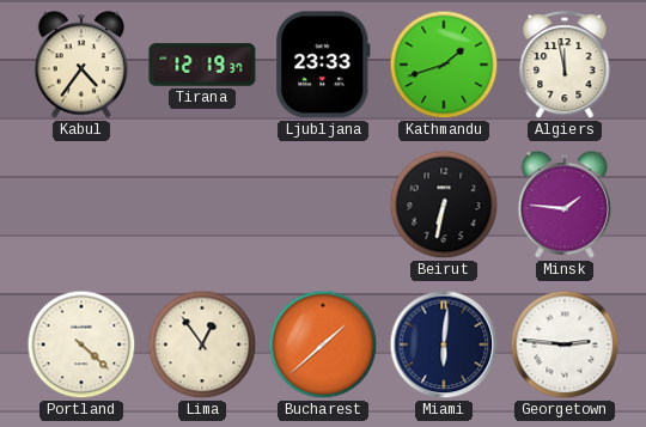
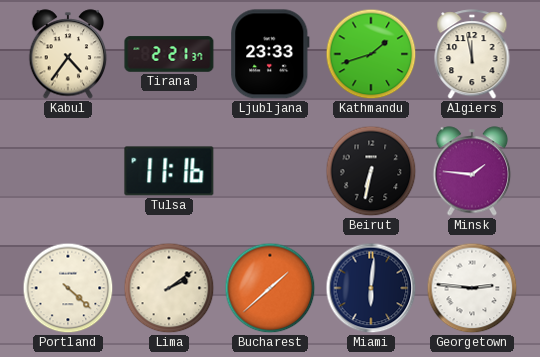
Tirana: 12:19 -> 2:21
Tulsa: none -> 11:16
Lima: 12:54 -> 2:09
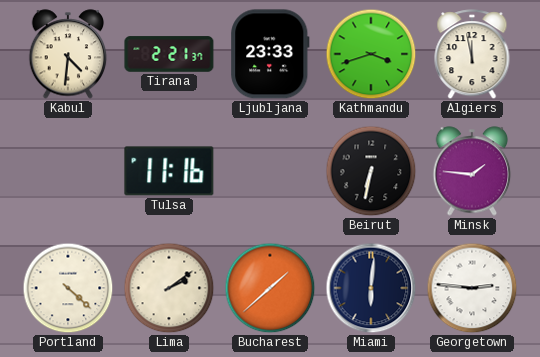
Kabul: 4:36 -> 4:31
Kathmandu: 1:42 -> 3:42
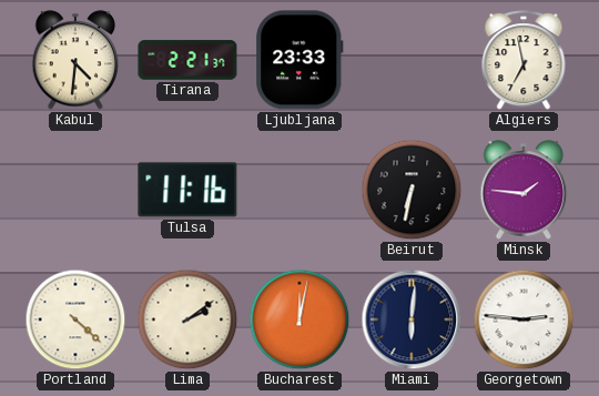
Kathmandu: 3:42 -> none
Algiers: 11:58 -> 6:58
Bucharest: 1:38 -> 12:02
